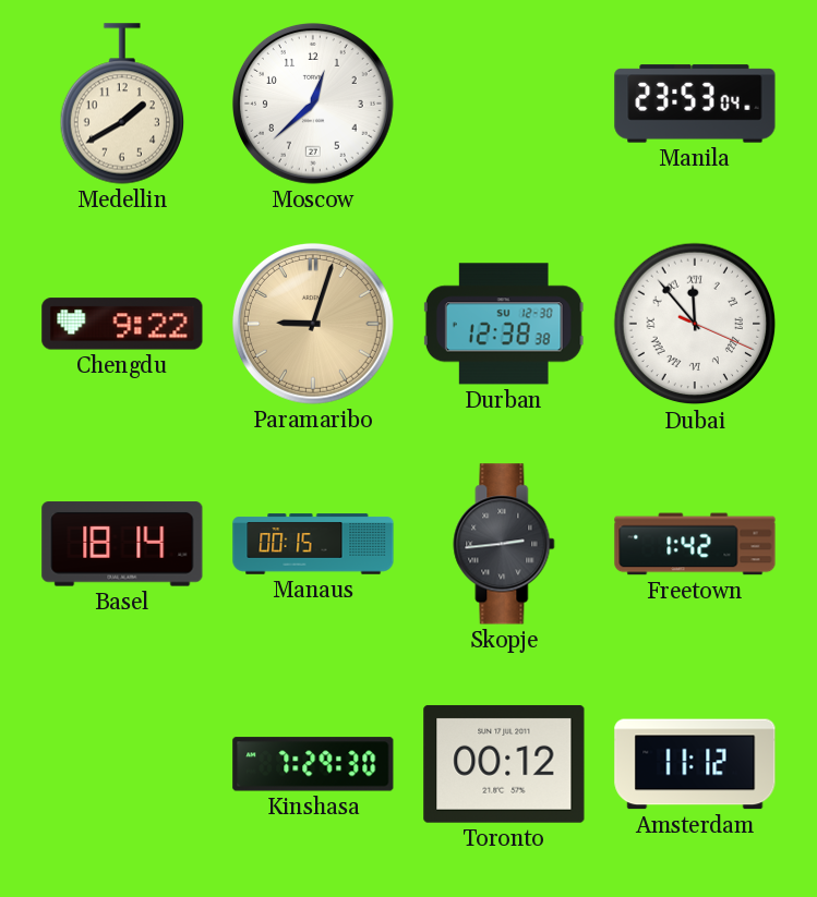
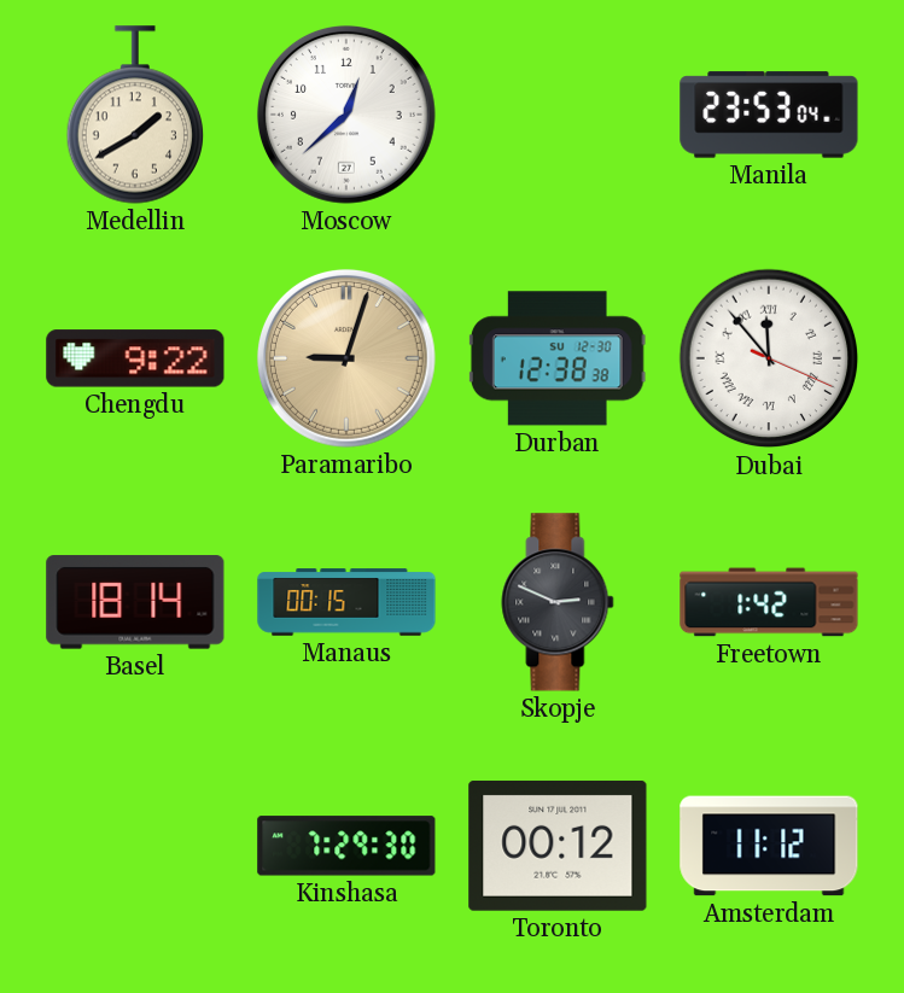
Skopje: 2:44 -> 2:49
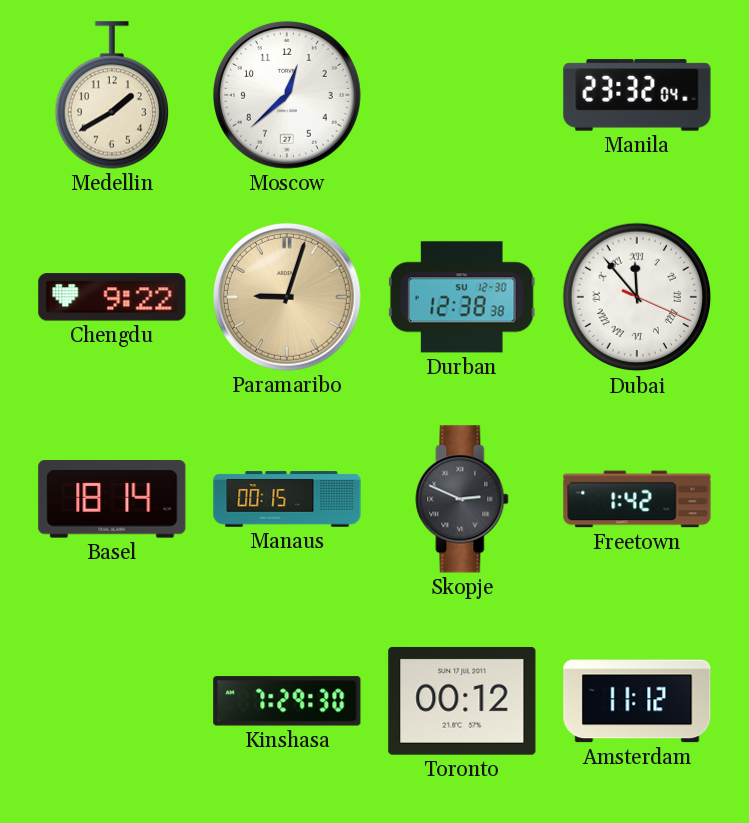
Manila: 23:53 -> 23:32
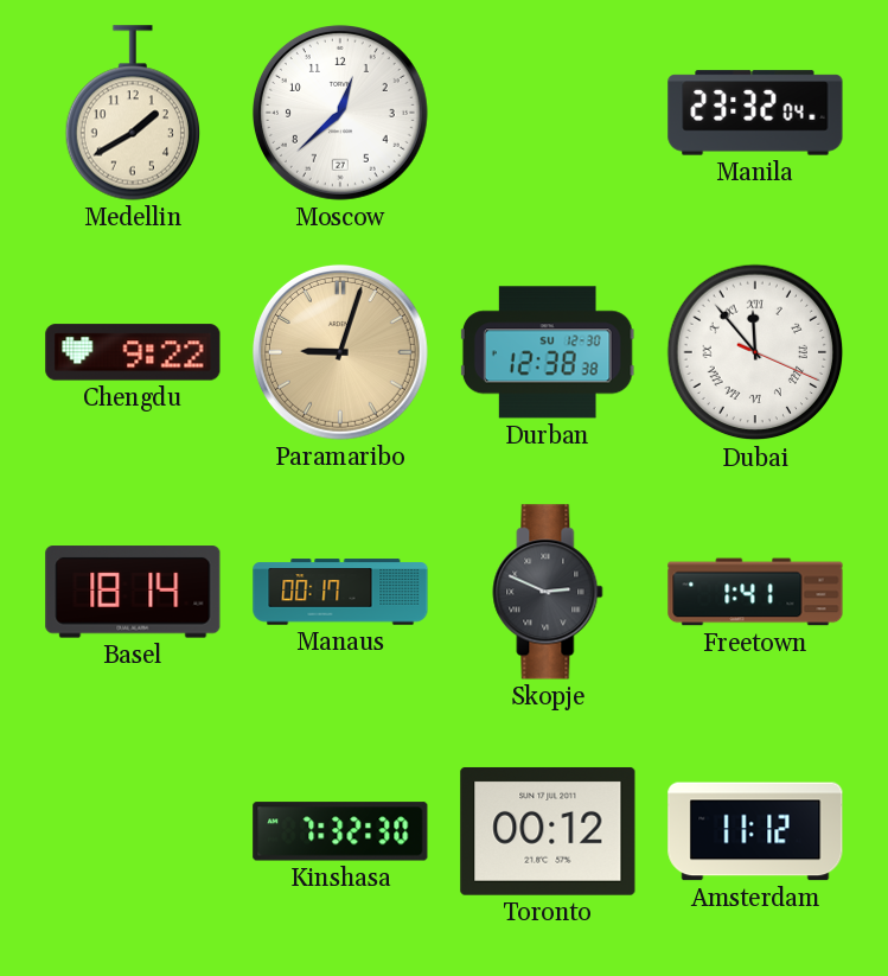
Manaus: 00:15 -> 00:17
Freetown: 1:42 -> 1:41
Kinshasa: 7:29 -> 7:32
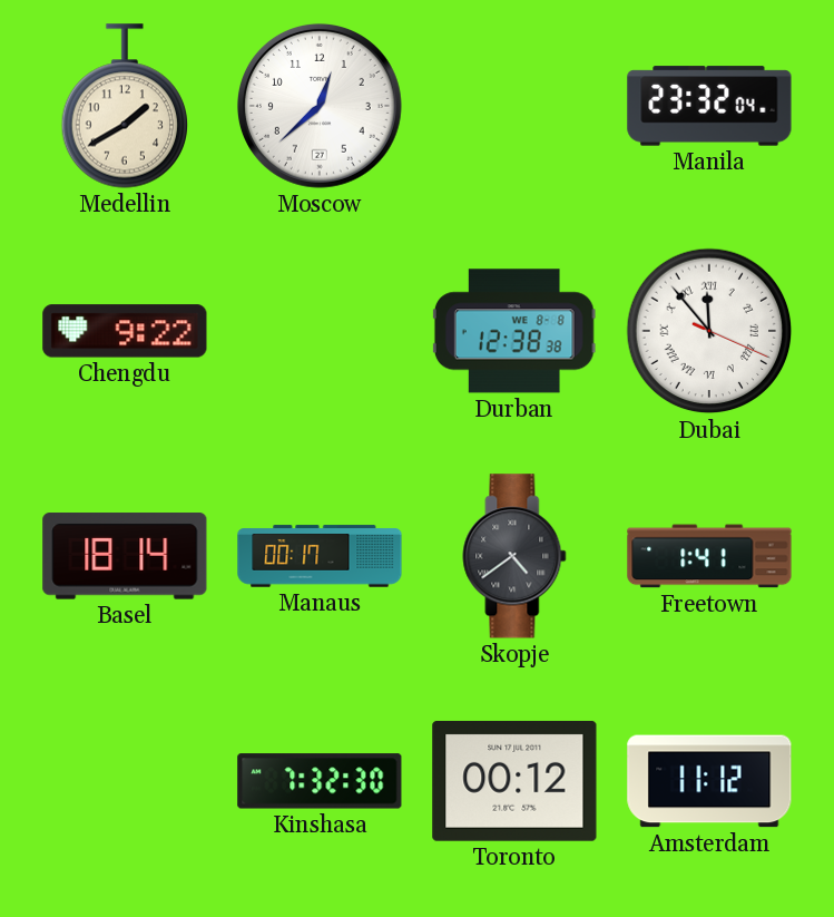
Paramaribo: 9:03 -> none
Durban date: SU 12-30 -> WE 8-8
Skopje: 2:49 -> 4:39
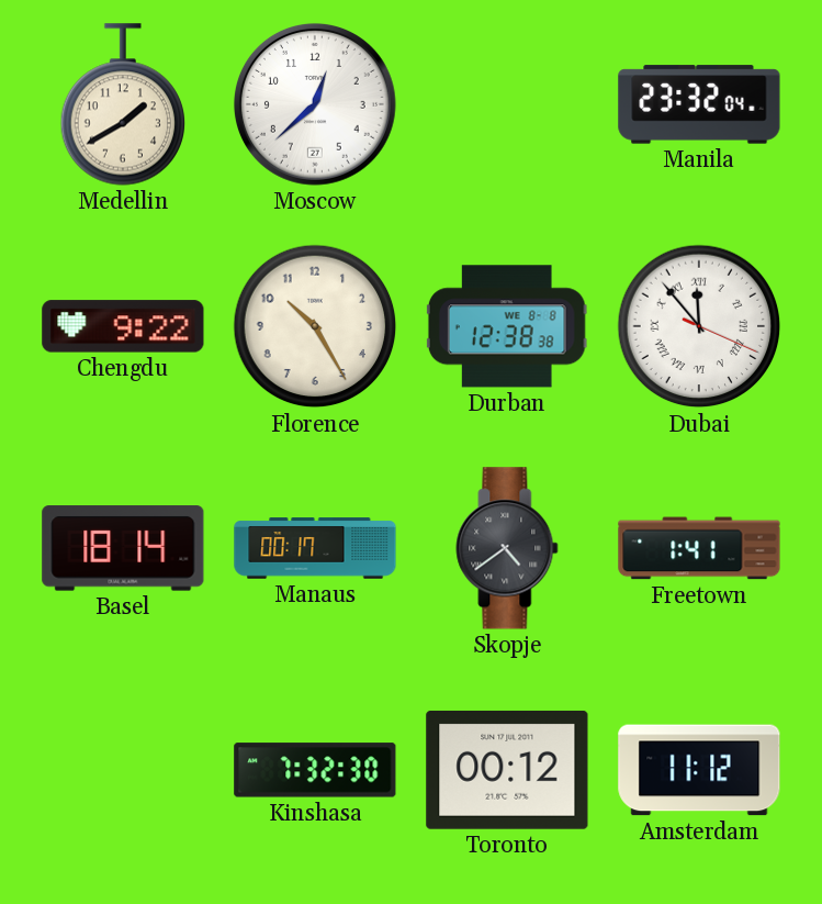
Florence: none -> 10:25
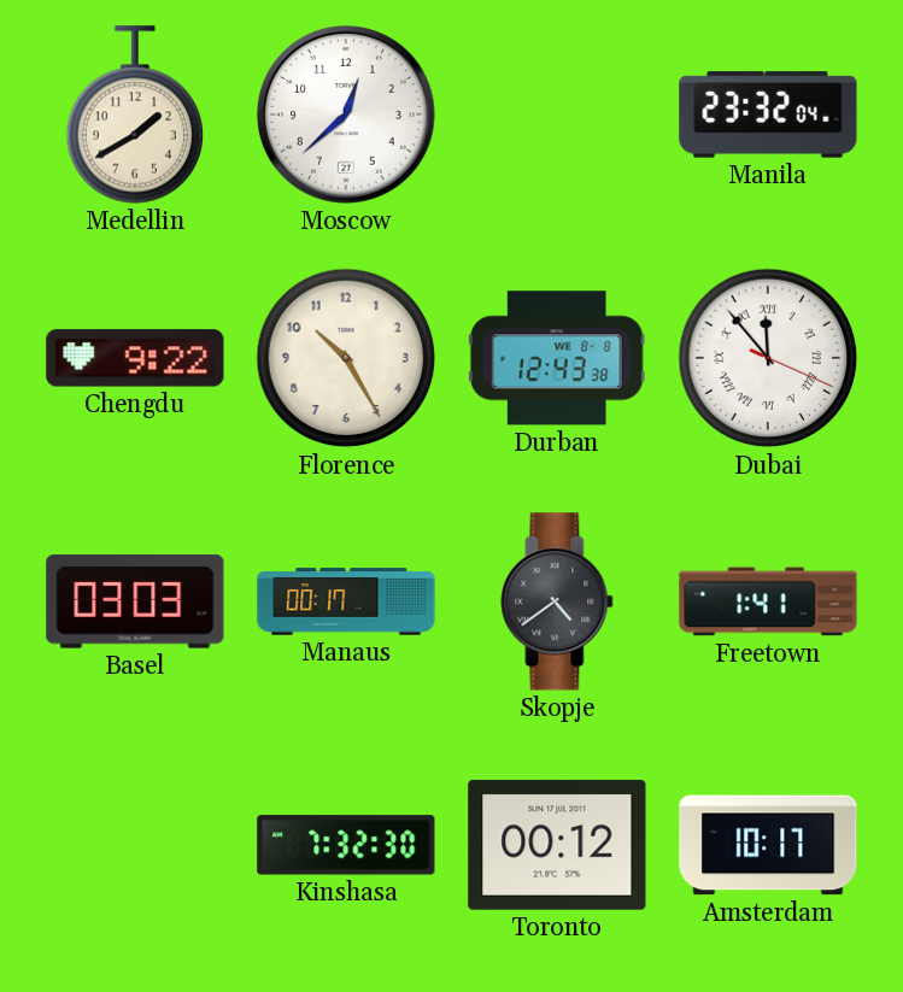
Durban: 12:38 -> 12:43
Basel: 18:14 -> 03:03
Amsterdam: 11:12 -> 10:17
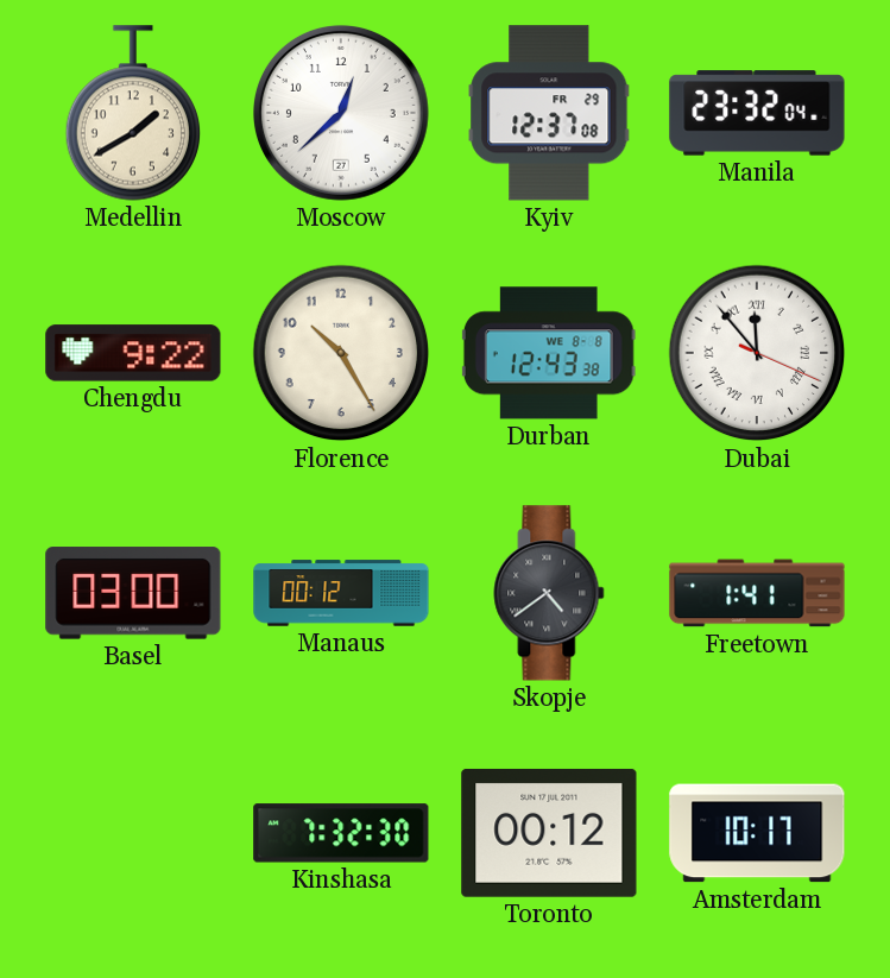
Kyiv: none -> 12:37
Basel: 03:03 -> 03:00
Manaus: 00:17 -> 00:12
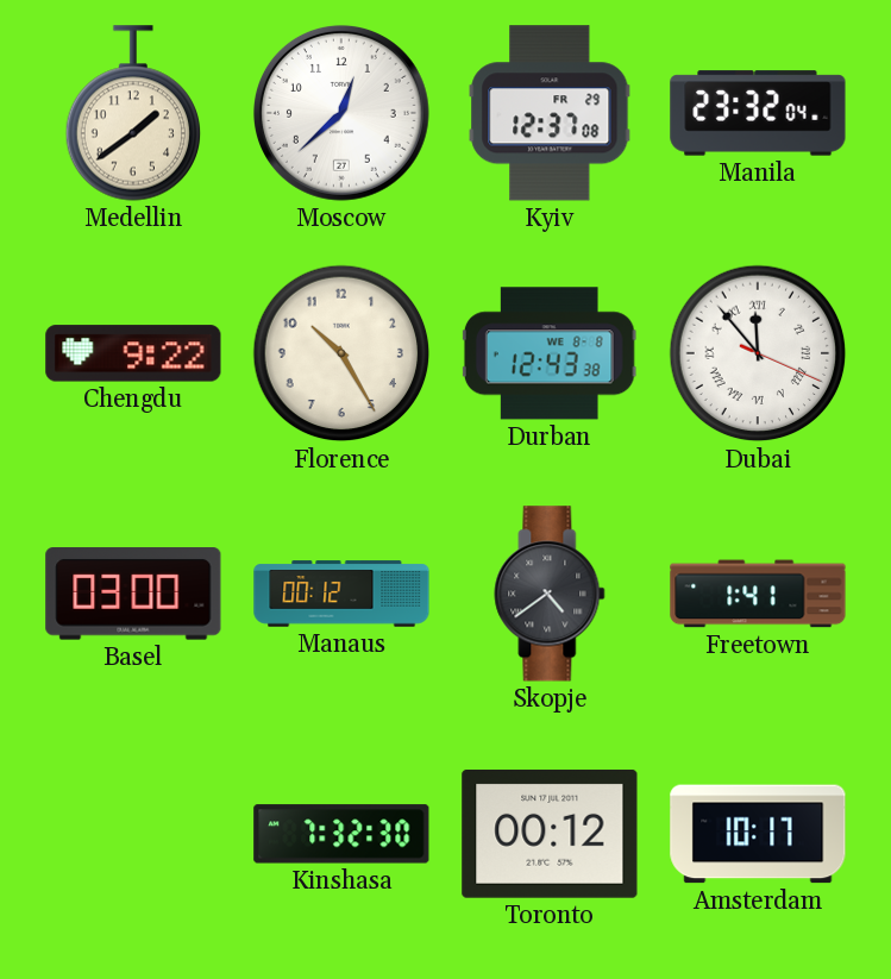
Medellin: 1:40 -> 1:39
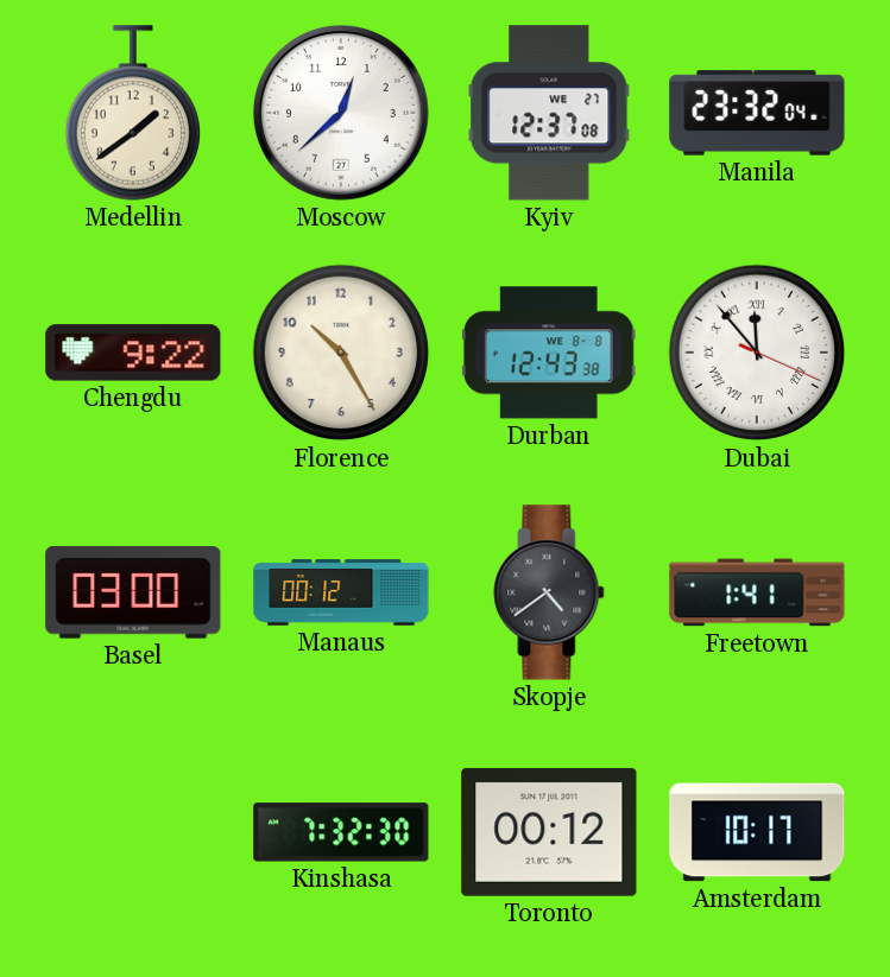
Kyiv date: FR 29 -> WE 27
